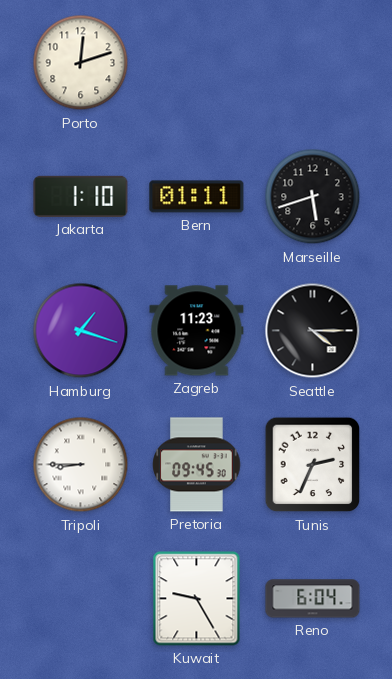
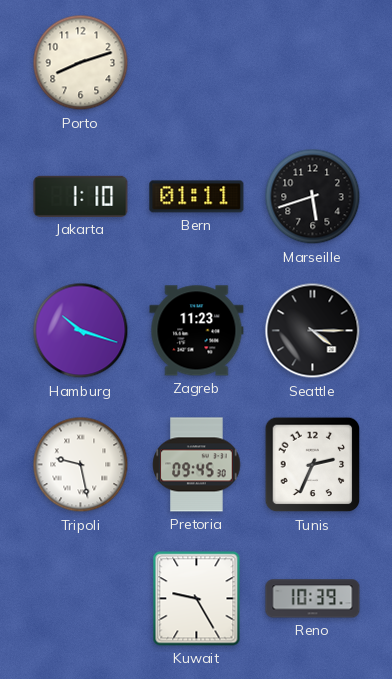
Porto: 12:12 -> 8:12
Hamburg: 1:18 -> 10:18
Tripoli: 8:45 -> 9:28
Reno: 6:04 -> 10:39
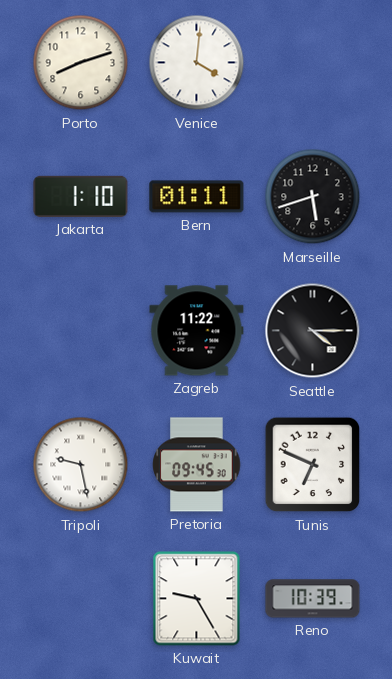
Venice: none -> 4:01
Hamburg: 10:18 -> none
Zagreb: 11:23 -> 11:22
Tunis: 2:34 -> 6:49
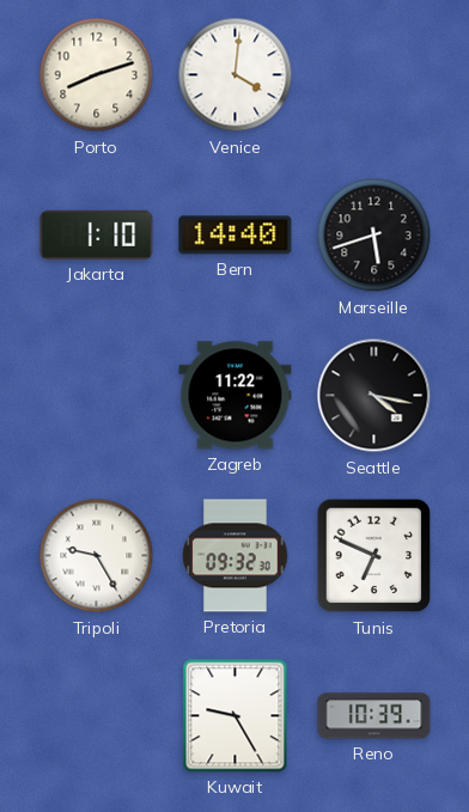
Bern: 01:11 -> 14:40
Seattle: 4:15 -> 4:17
Tripoli: 9:28 -> 9:25
Pretoria: 09:45 -> 09:32
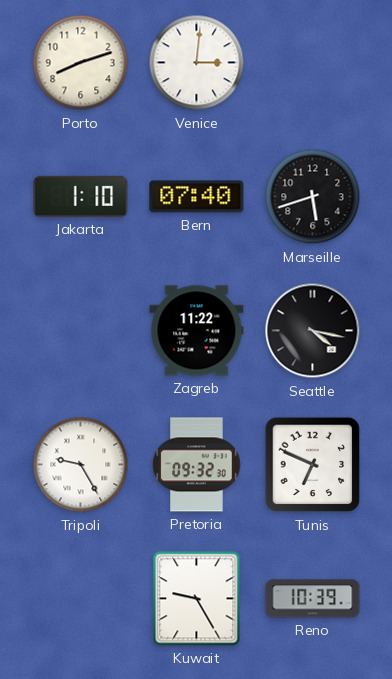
Venice: 4:01 -> 3:01
Bern: 14:40 -> 07:40
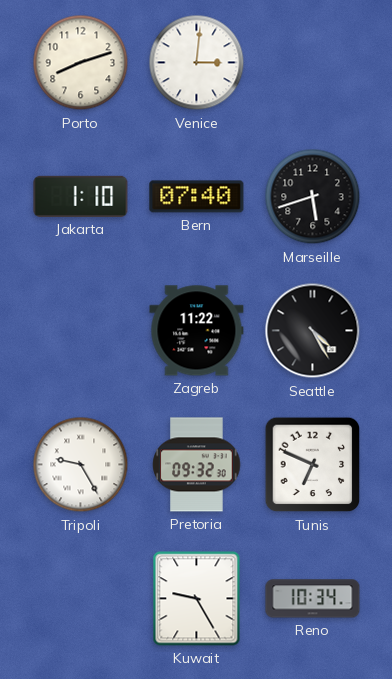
Seattle: 4:17 -> 4:25
Reno: 10:39 -> 10:34
